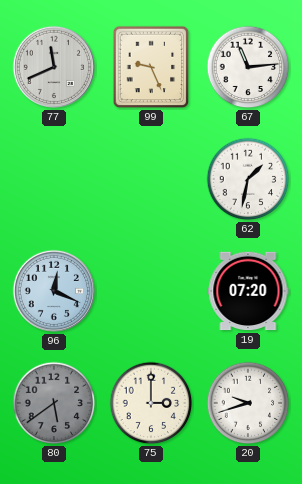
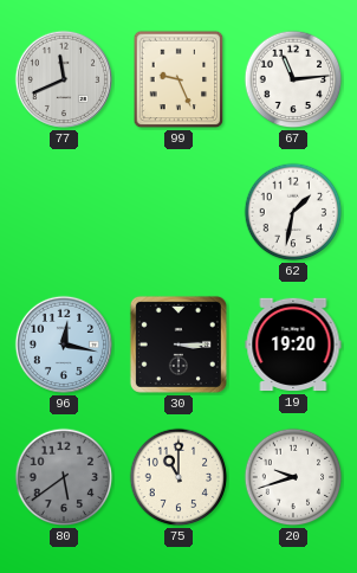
96: 12:19 -> 12:17
30: none -> 3:15
19: 07:20 -> 19:20
75: 3:00 -> 11:00
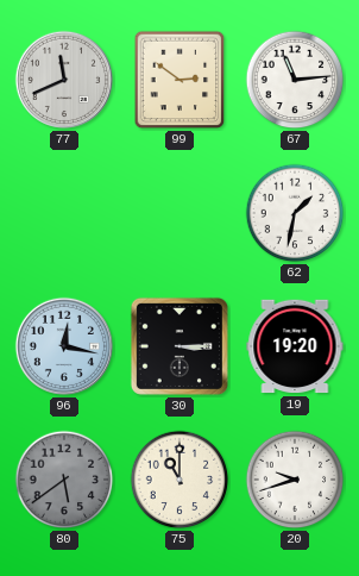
99: 9:26 -> 2:51
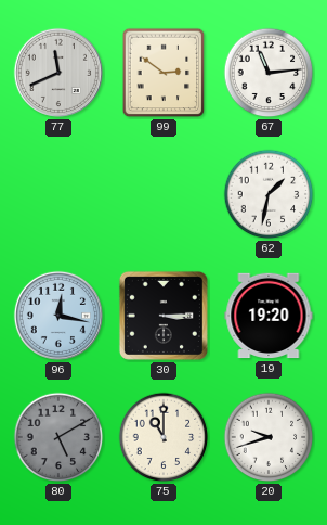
80: 5:39 -> 5:10
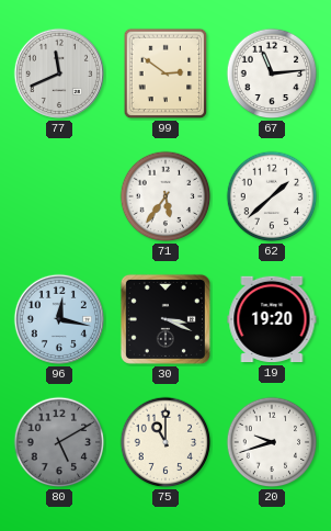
71: none -> 5:36
62: 1:32 -> 1:38
30: 3:15 -> 3:19
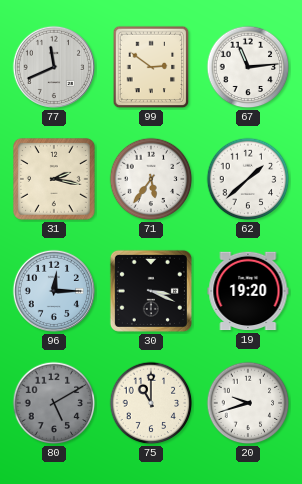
31: none -> 2:17
96: 12:17 -> 12:15
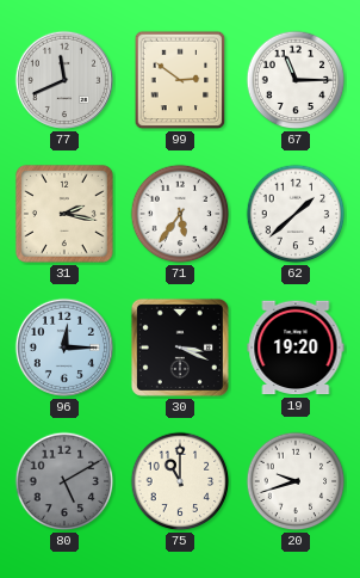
67: 11:14 -> 11:15
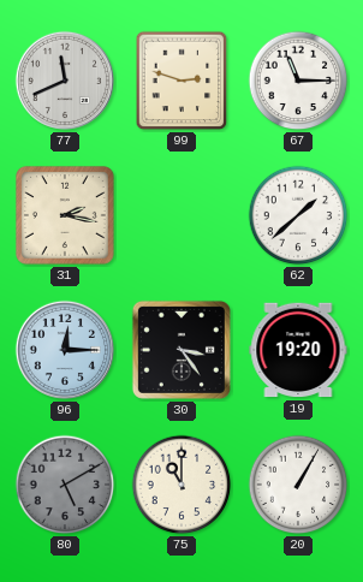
99: 2:51 -> 2:48
71: 5:36 -> none
30: 3:19 -> 3:24
20: 9:42 -> 1:05
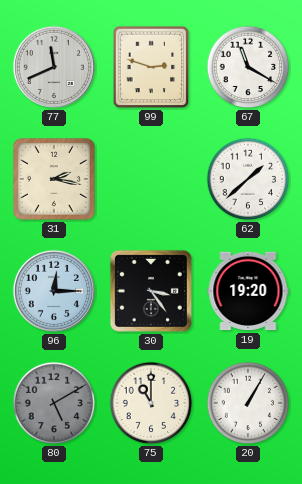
67: 11:15 -> 11:20
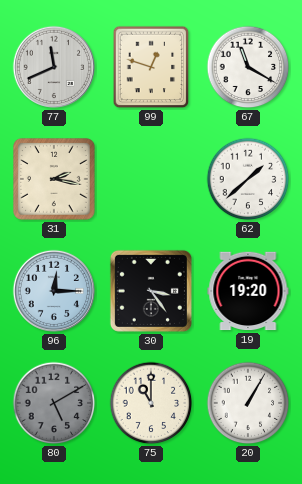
99: 2:48 -> 12:48
